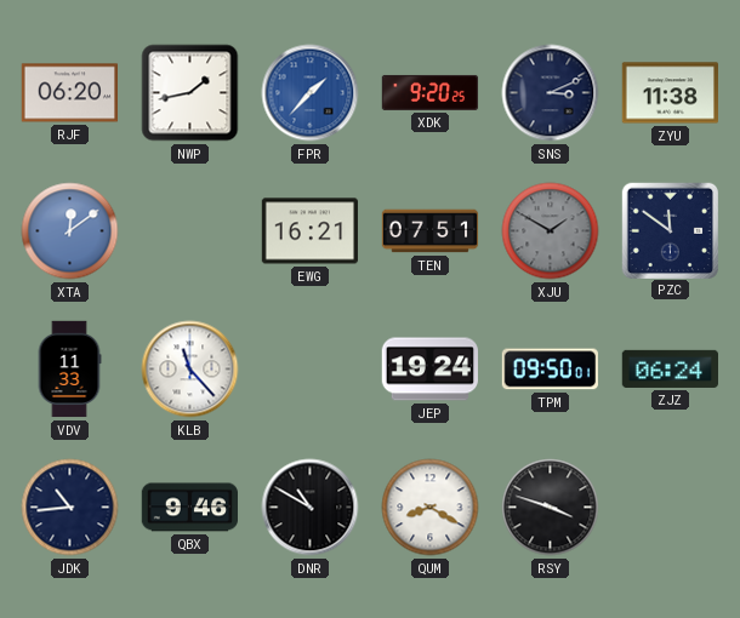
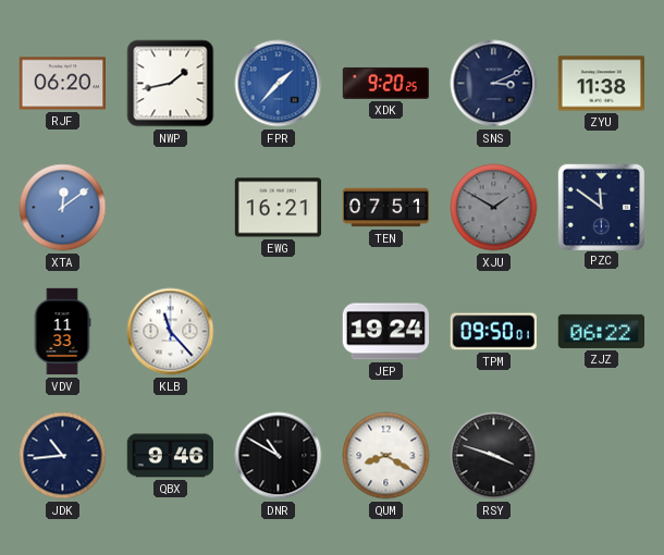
ZJZ: 06:24 -> 06:22
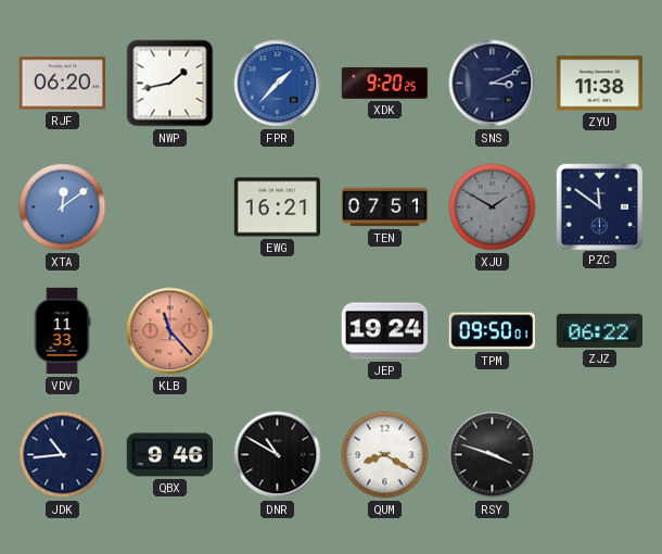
KLB dial: white -> salmon
